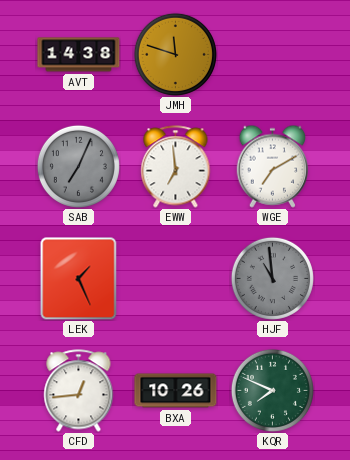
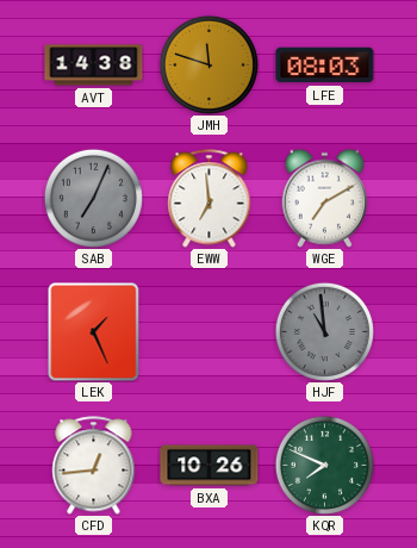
LFE: none -> 08:03
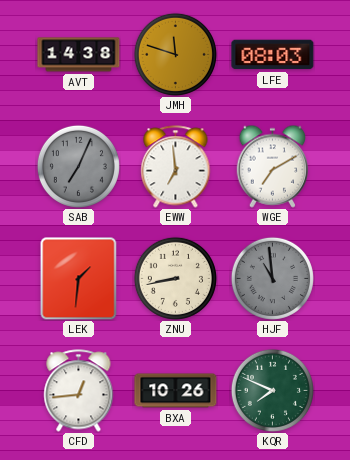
LEK: 1:26 -> 1:31
ZNU: none -> 8:43
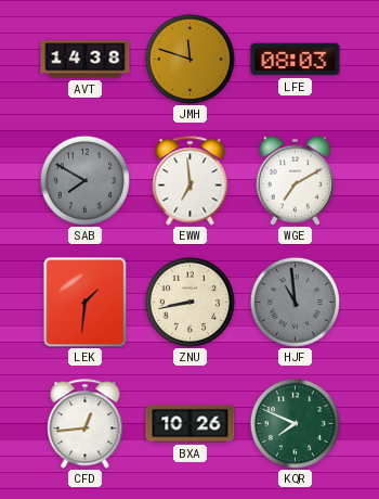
SAB: 7:04 -> 7:50
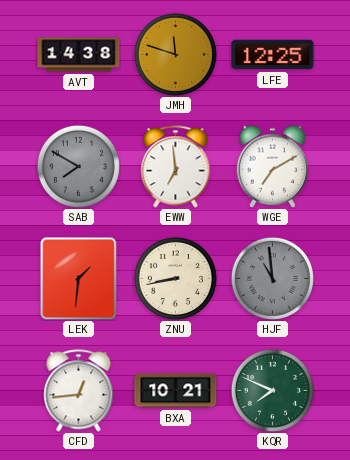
LFE: 08:03 -> 12:25
BXA: 10:26 -> 10:21
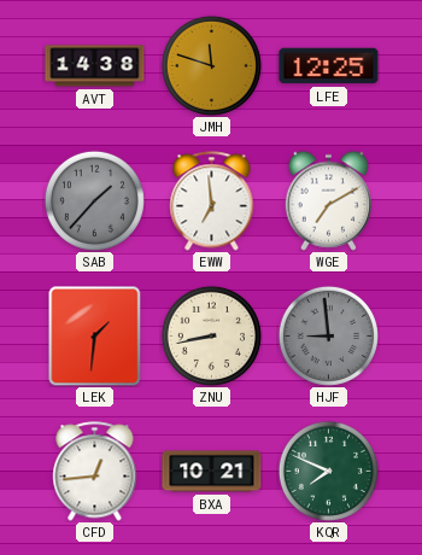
SAB: 7:50 -> 1:37
HJF: 10:59 -> 8:59
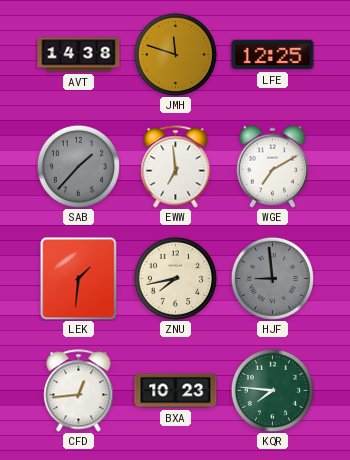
ZNU: 8:43 -> 7:43
BXA: 10:21 -> 10:23
KQR: 7:49 -> 7:46
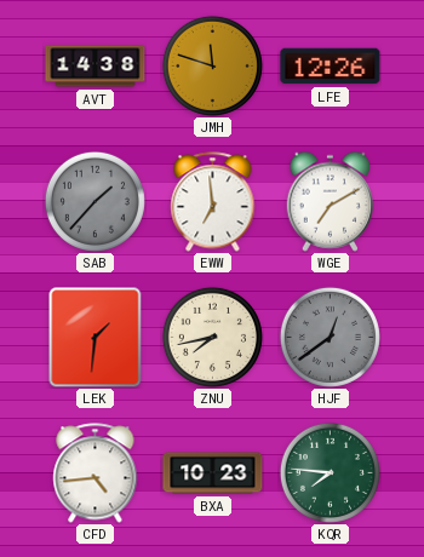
LFE: 12:25 -> 12:26
HJF: 8:59 -> 12:39
CFD: 12:44 -> 4:44
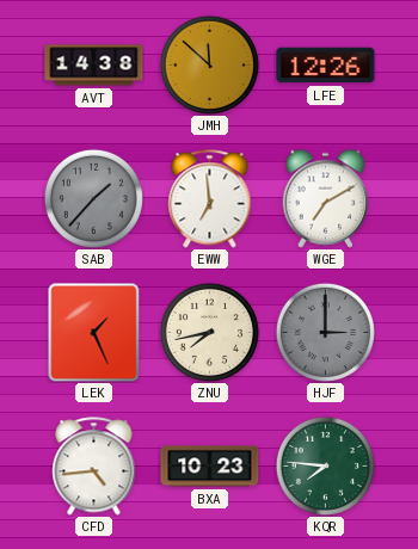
JMH: 11:48 -> 11:52
LEK: 1:31 -> 1:26
HJF: 12:39 -> 3:00
